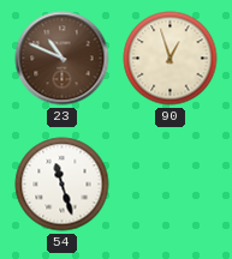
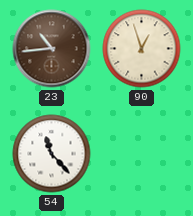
23: 10:49 -> 10:44
54: 11:27 -> 11:23
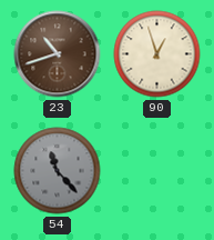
23: 10:44 -> 10:42
54 dial: white -> grey
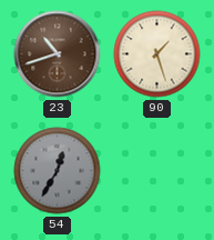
90: 12:57 -> 1:27
54: 11:23 -> 12:35
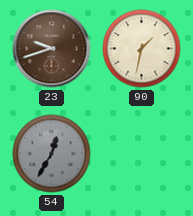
23: 10:42 -> 9:42
90: 1:27 -> 1:32
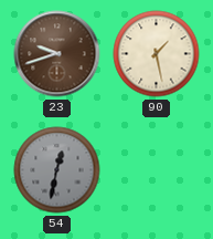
90: 1:32 -> 1:28
54: 12:35 -> 12:32
